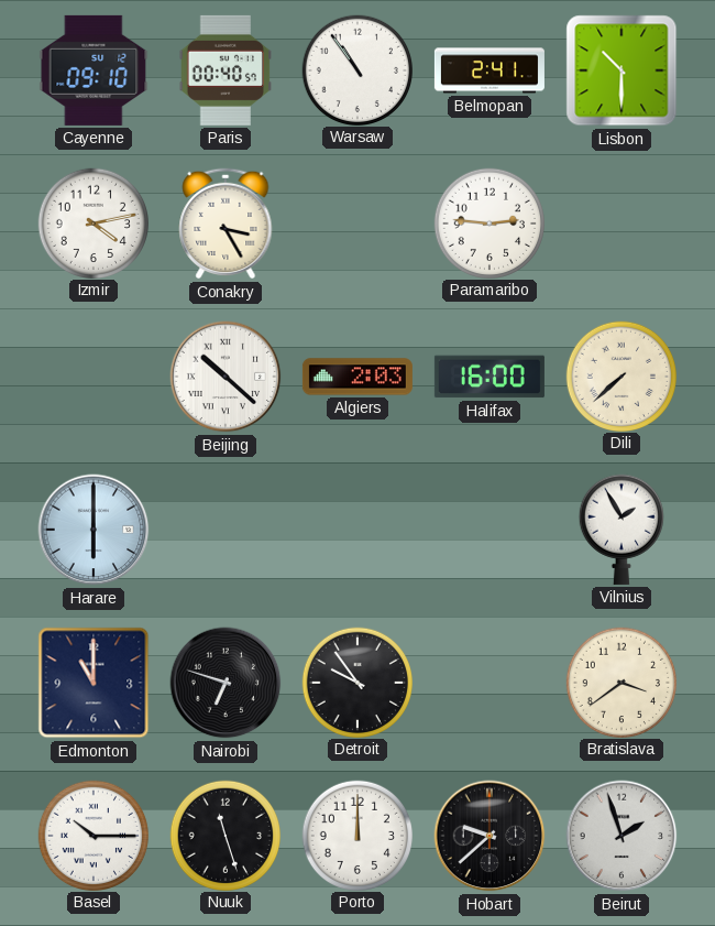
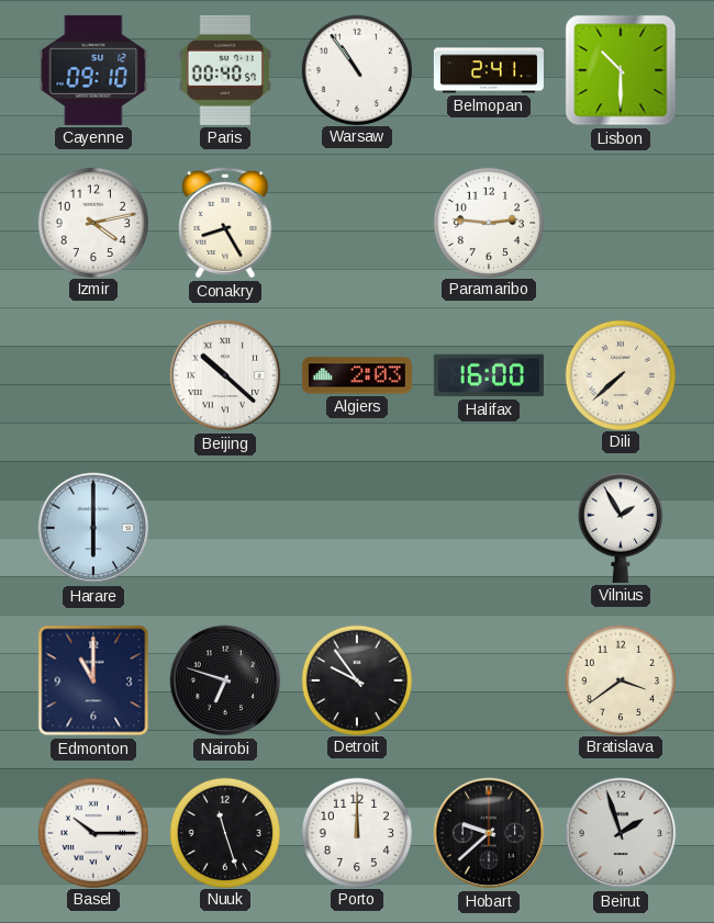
Conakry: 3:25 -> 8:25
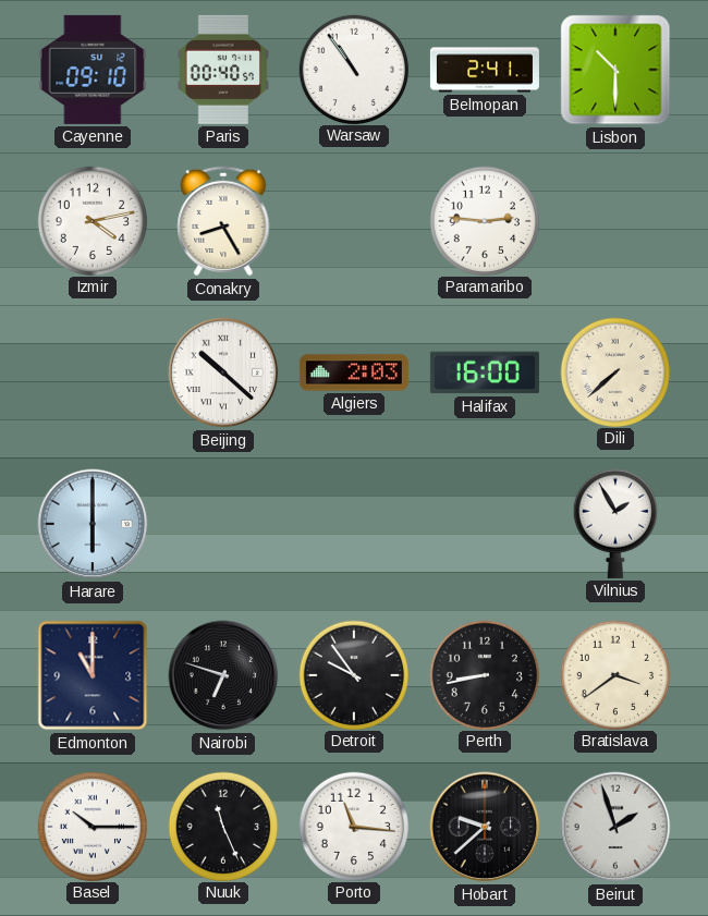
Perth: none -> 8:43
Nuuk: 11:27 -> 11:26
Porto: 12:00 -> 11:16
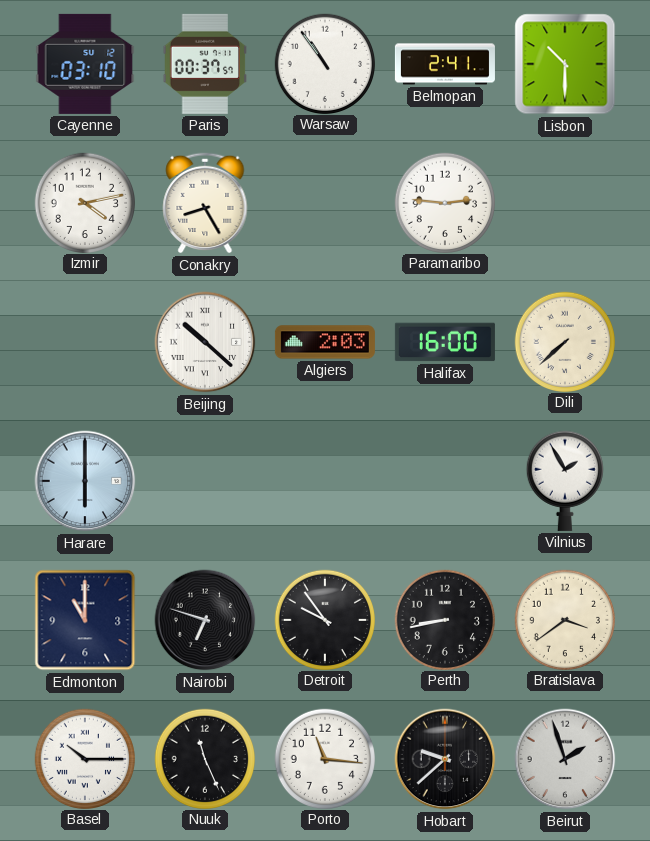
Cayenne: 09:10 -> 03:10
Paris: 00:40 -> 00:37
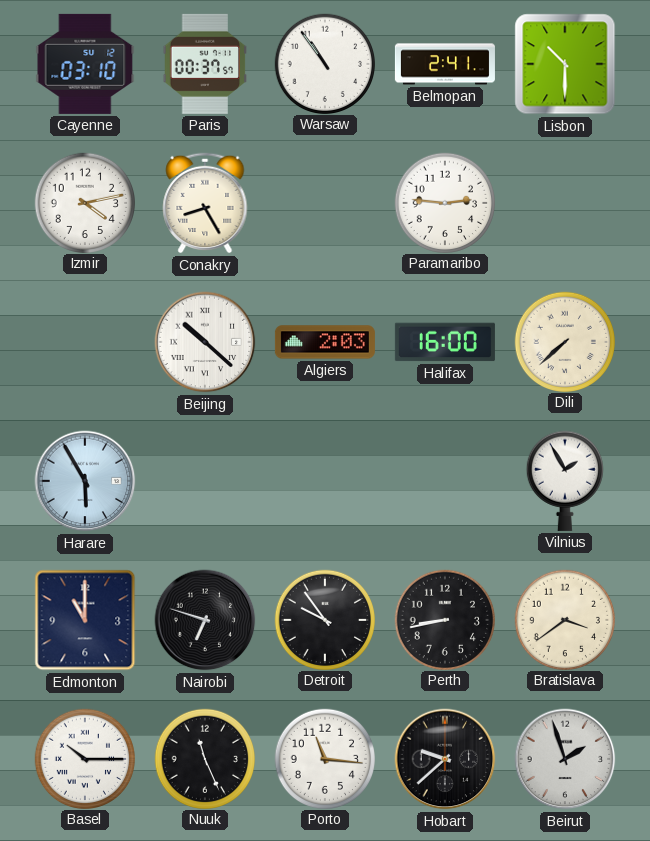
Harare: 6:00 -> 5:55
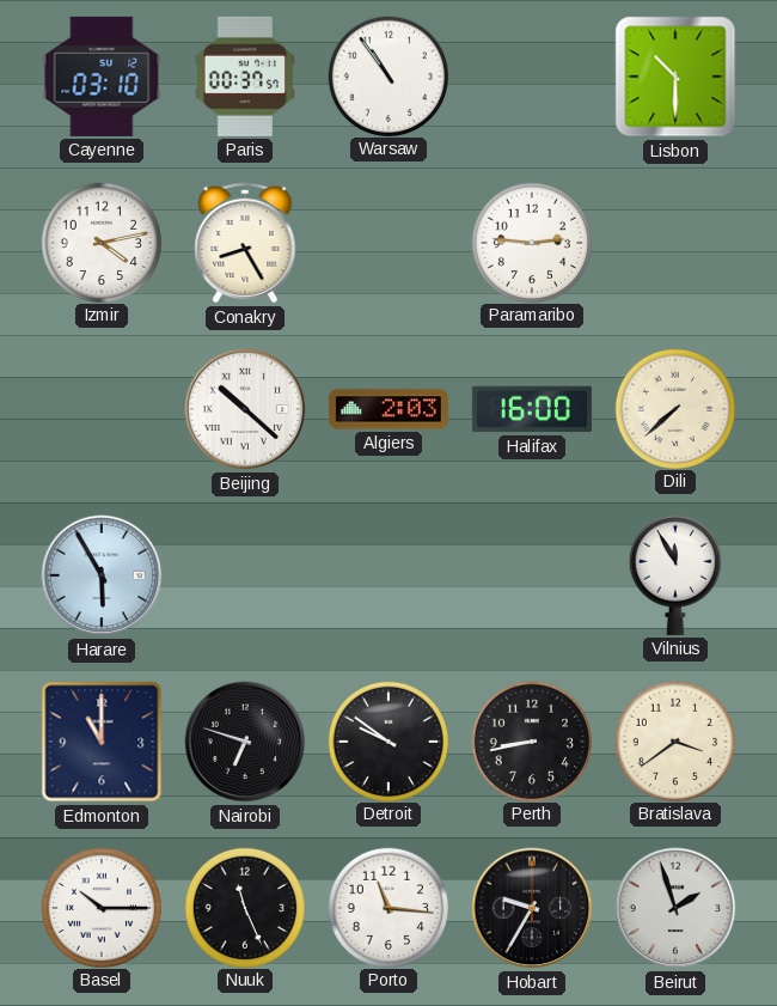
Belmopan: 2:41 -> none
Vilnius: 1:55 -> 11:55
Detroit: 9:54 -> 9:51
Hobart: 9:38 -> 9:35
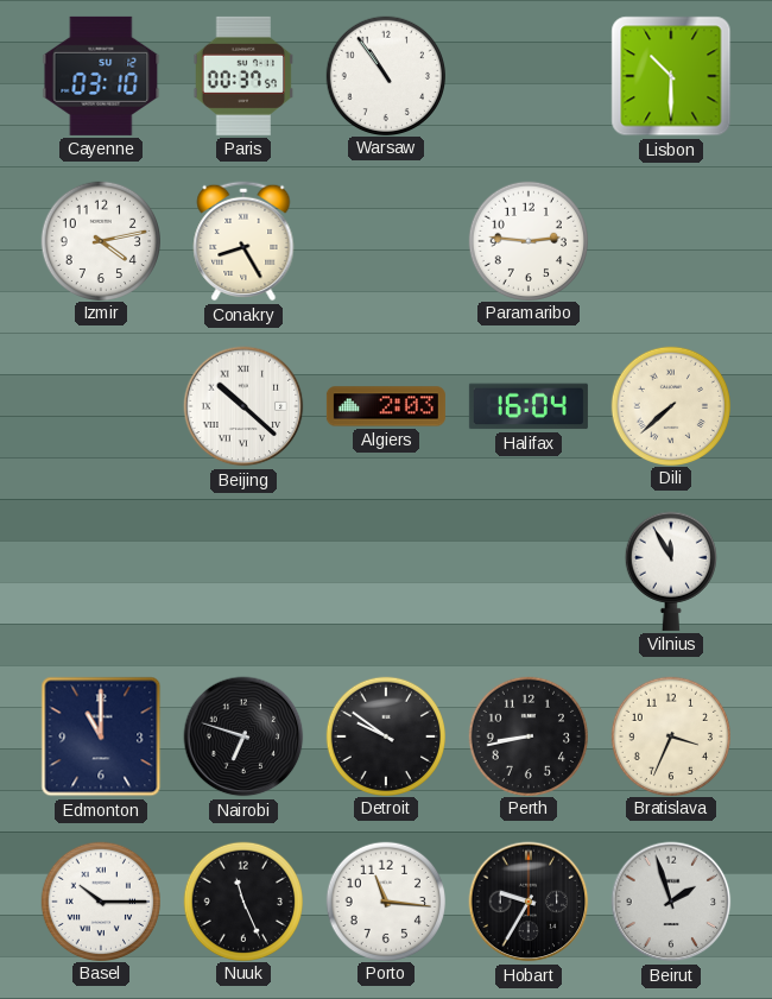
Halifax: 16:00 -> 16:04
Harare: 5:55 -> none
Bratislava: 3:39 -> 3:34
